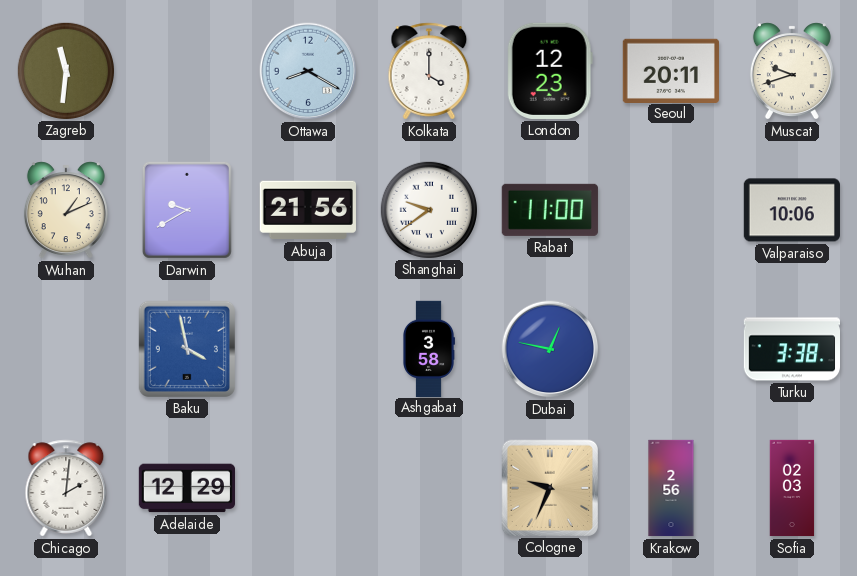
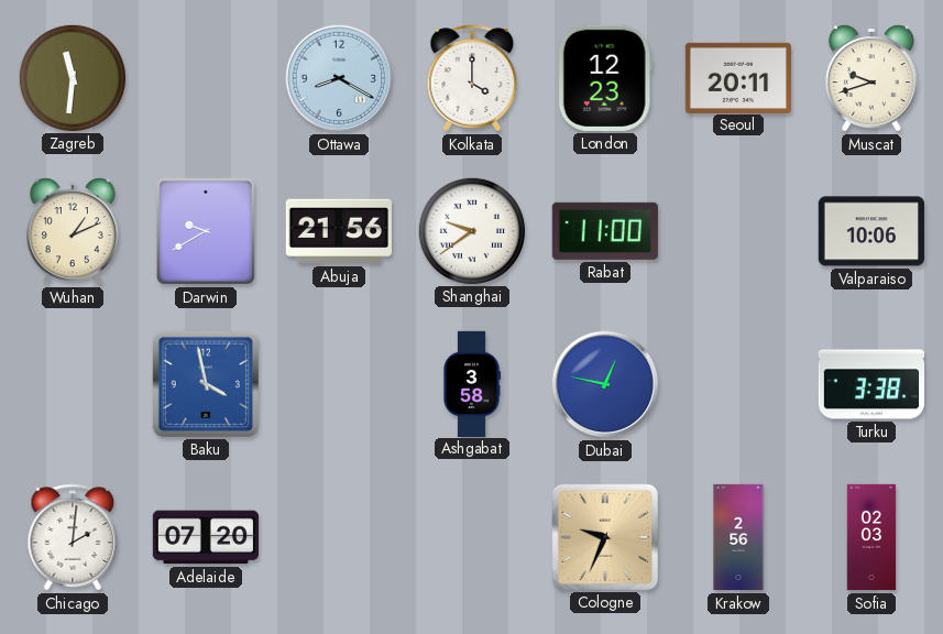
Adelaide: 12:29 -> 07:20
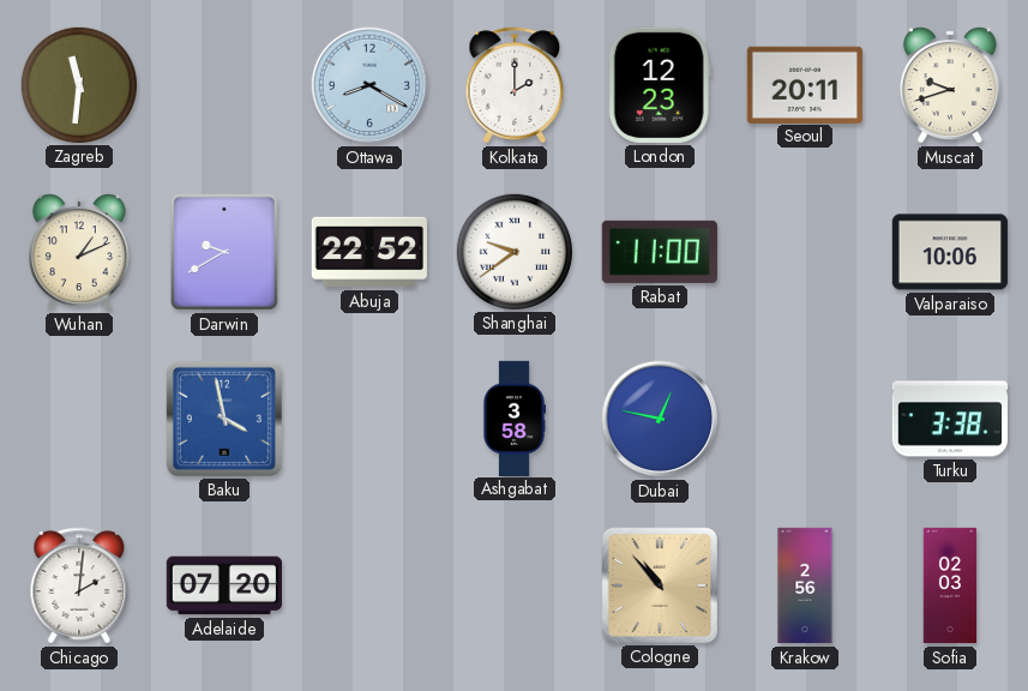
Kolkata: 4:00 -> 2:00
Abuja: 21:56 -> 22:52
Cologne: 9:34 -> 10:53
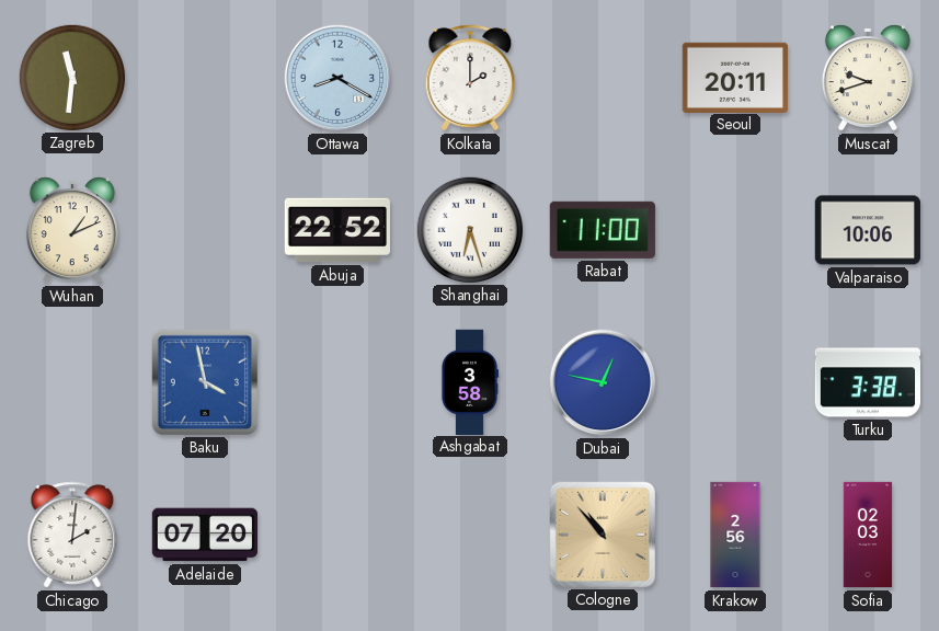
London: 12:23 -> none
Darwin: 9:40 -> none
Shanghai: 9:39 -> 6:27
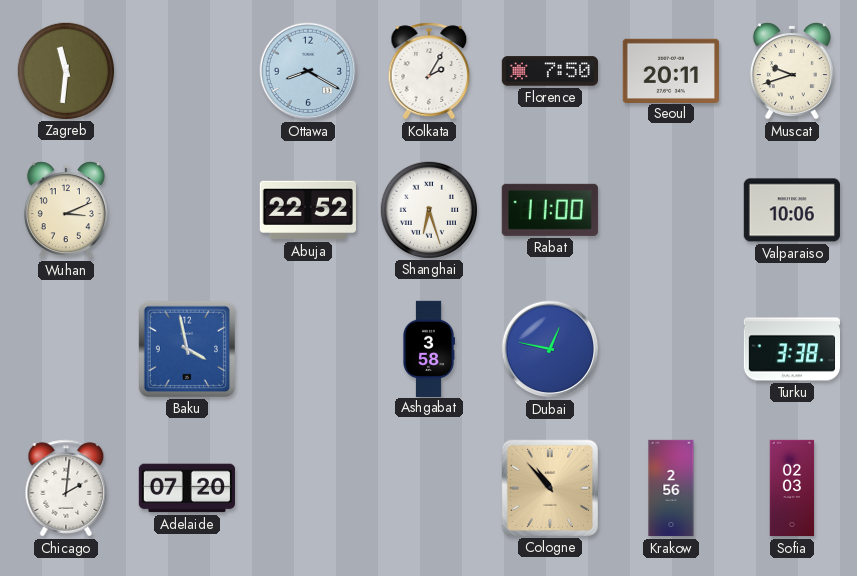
Kolkata: 2:00 -> 2:05
Florence: none -> 7:50
Wuhan: 1:11 -> 3:11
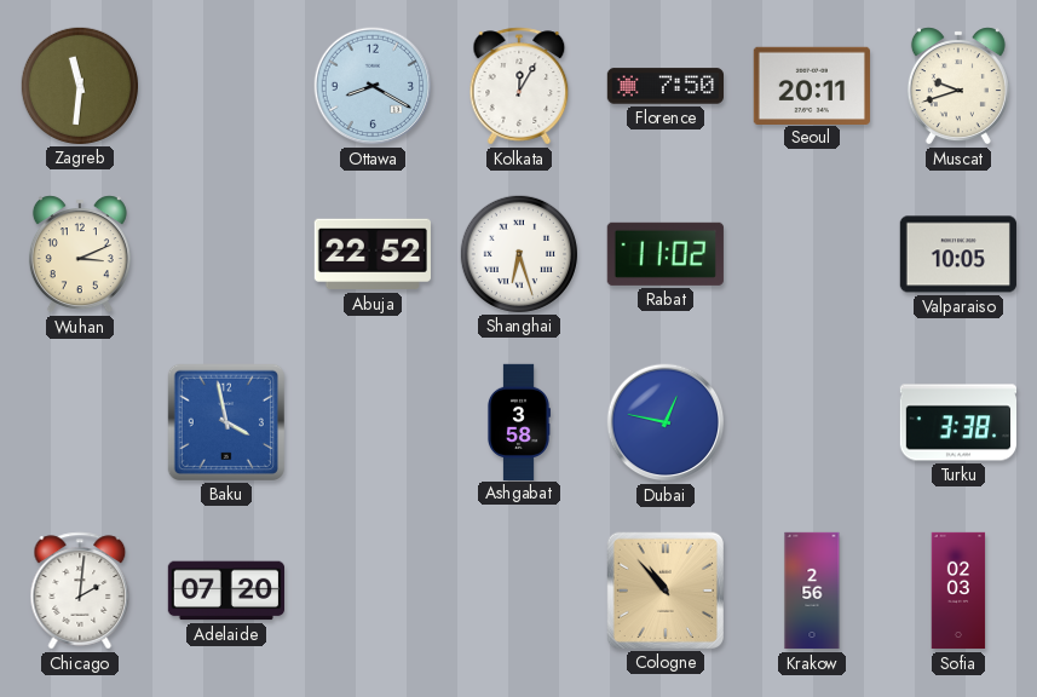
Kolkata: 2:05 -> 12:05
Rabat: 11:00 -> 11:02
Valparaiso: 10:06 -> 10:05
